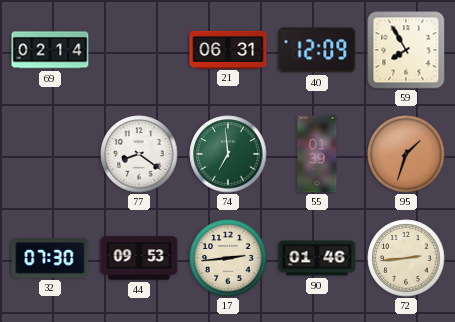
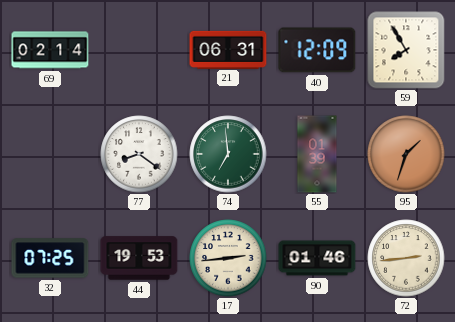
32: 07:30 -> 07:25
44: 09:53 -> 19:53
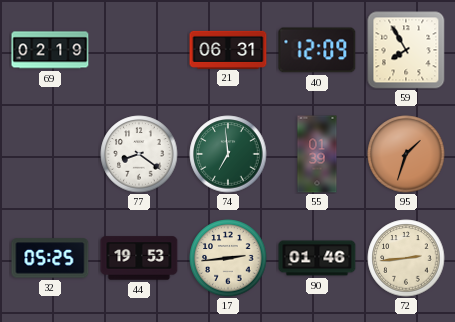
69: 02:14 -> 02:19
32: 07:25 -> 05:25
